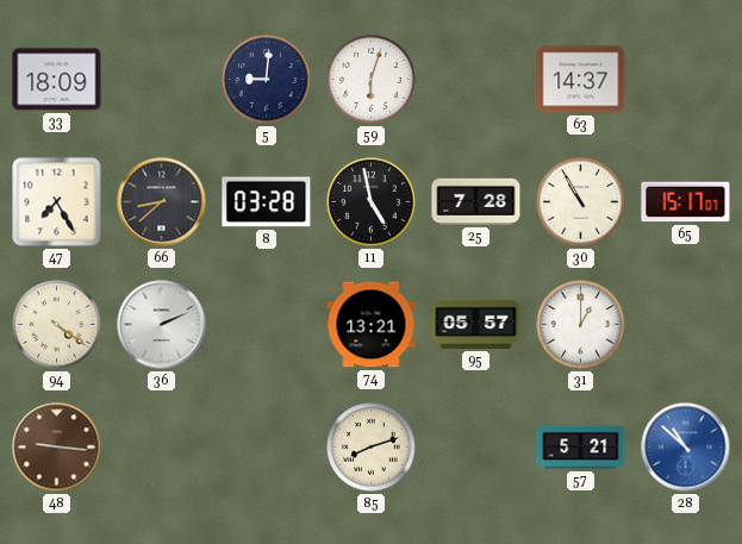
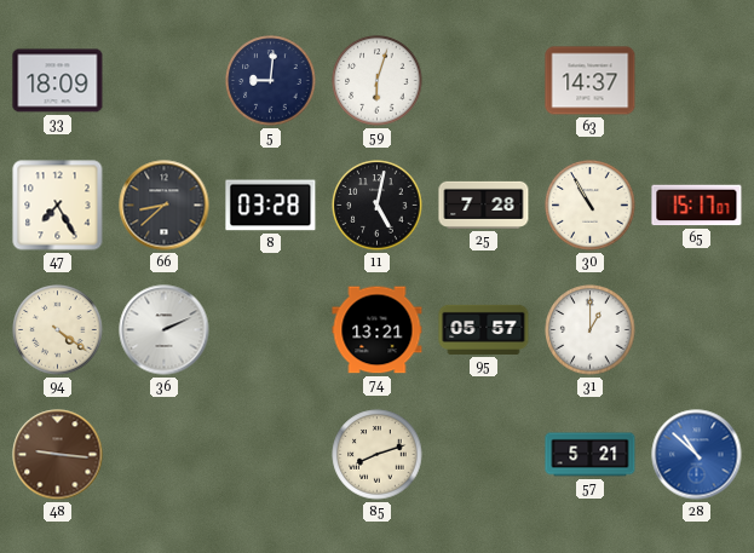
11: 4:58 -> 5:02
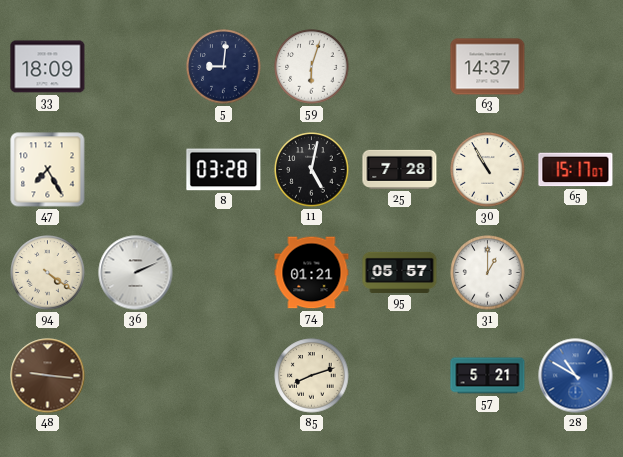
66: 8:38 -> none
74: 13:21 -> 01:21
28: 10:52 -> 10:50
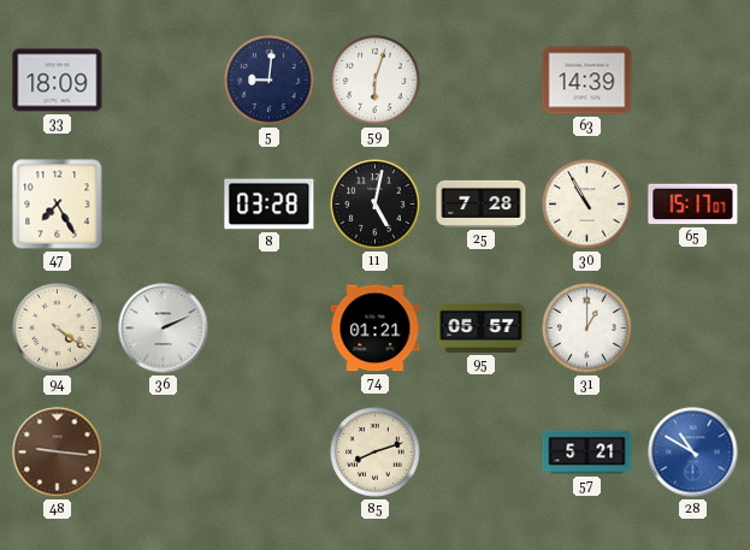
63: 14:37 -> 14:39
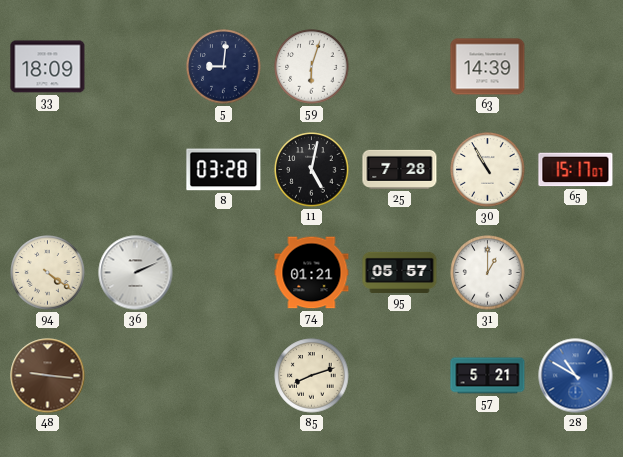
47: 7:25 -> none
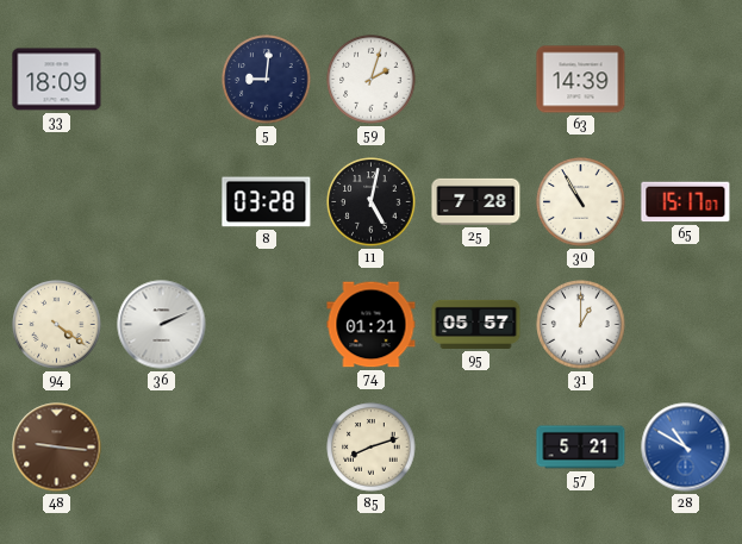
59: 6:03 -> 2:03
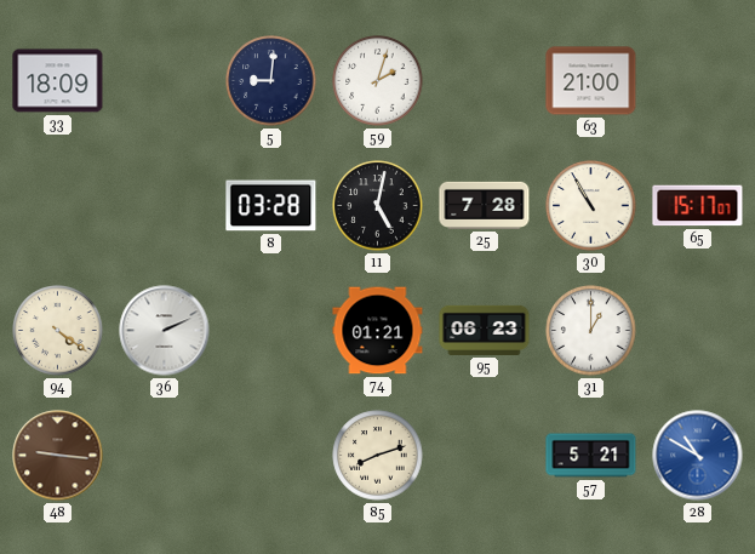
63: 14:39 -> 21:00
95: 05:57 -> 06:23
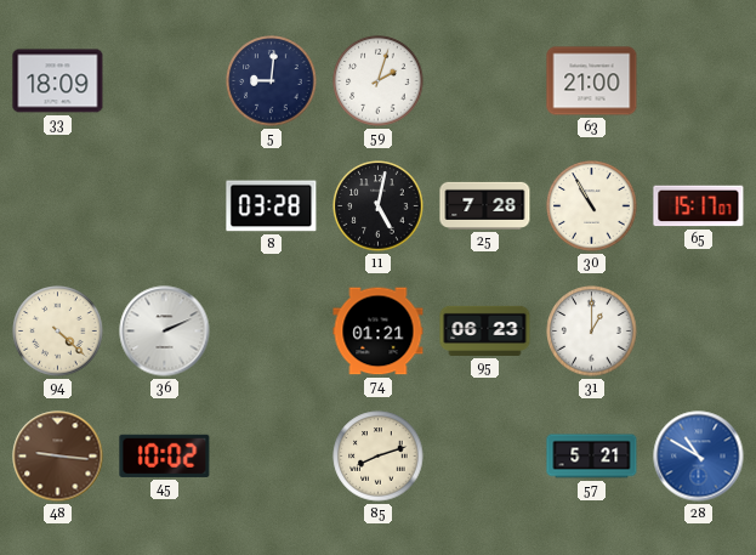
94: 4:21 -> 4:22
45: none -> 10:02
